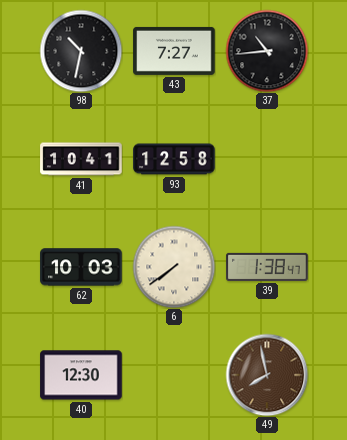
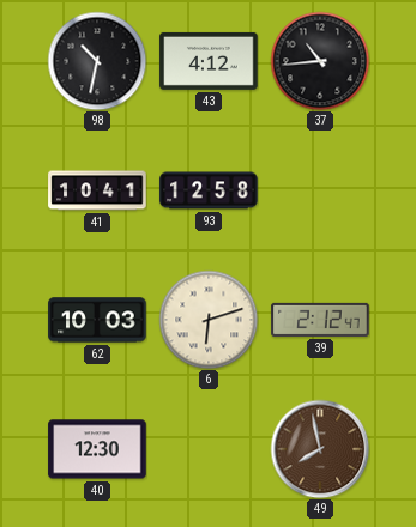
43: 7:27 -> 4:12
6: 7:39 -> 6:12
39: 1:38 -> 2:12
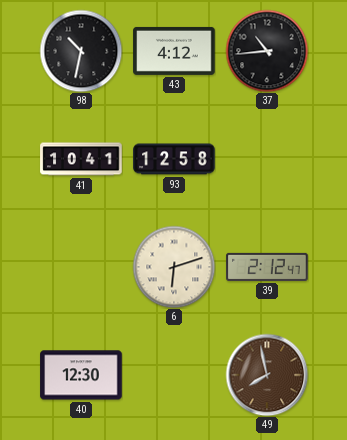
62: 10:03 -> none
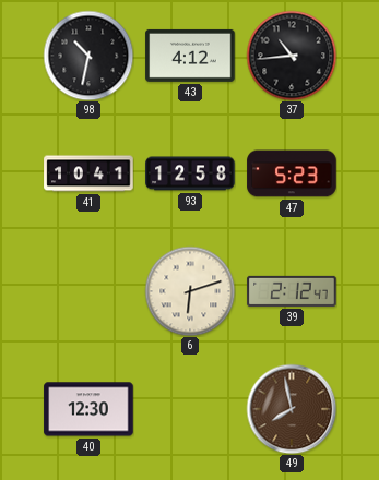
47: none -> 5:23
